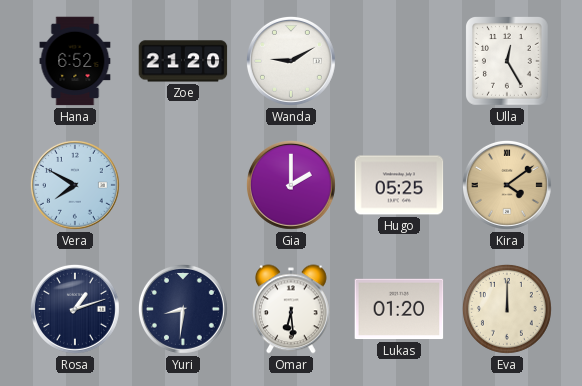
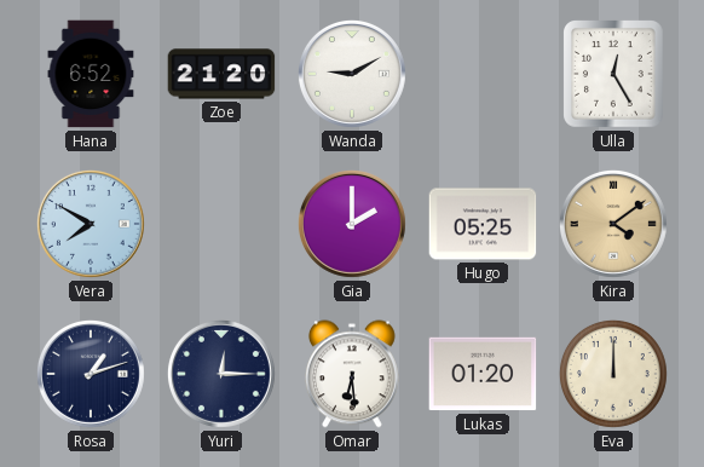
Yuri: 8:31 -> 12:15
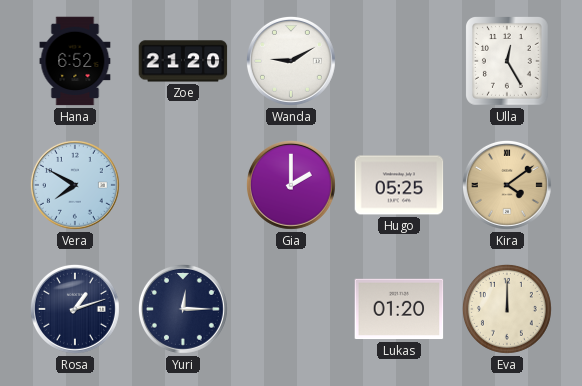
Omar: 6:29 -> none
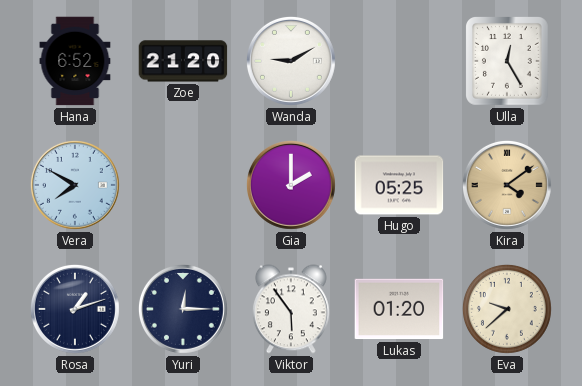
Viktor: none -> 5:54
Eva: 12:00 -> 9:38
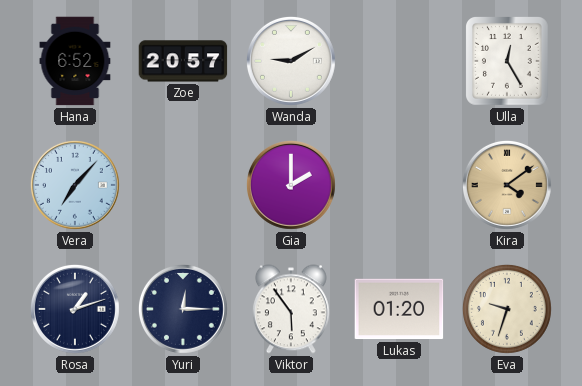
Zoe: 21:20 -> 20:57
Vera: 7:50 -> 7:07
Hugo: 05:25 -> none
Eva: 9:38 -> 9:33
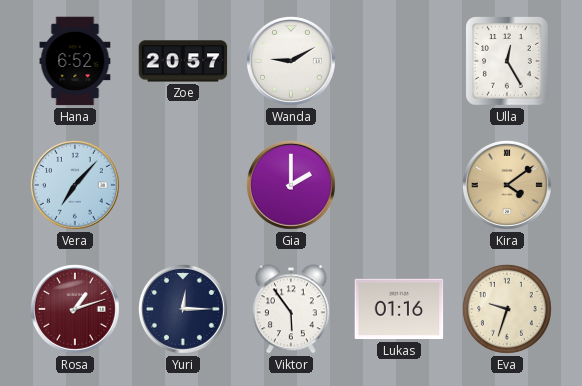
Rosa dial: navy -> burgundy
Lukas: 01:20 -> 01:16
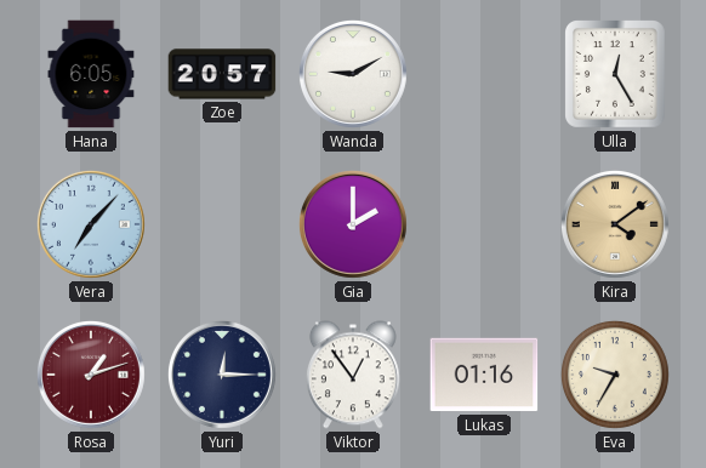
Hana: 6:52 -> 6:05
Viktor: 5:54 -> 12:54
Eva: 9:33 -> 9:35
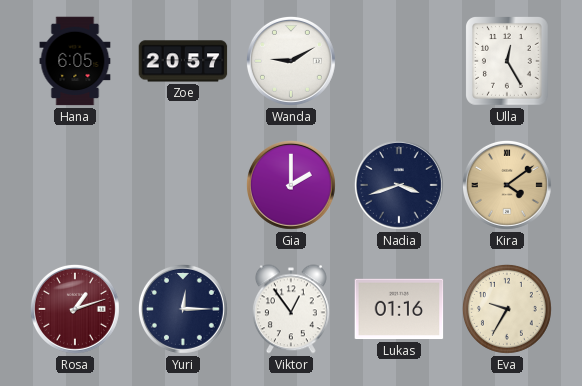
Vera: 7:07 -> none
Nadia: none -> 3:42
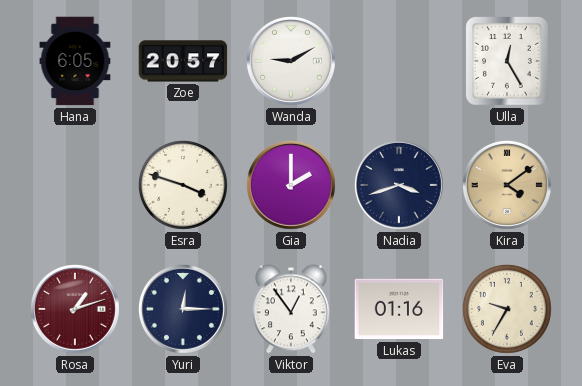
Esra: none -> 3:48
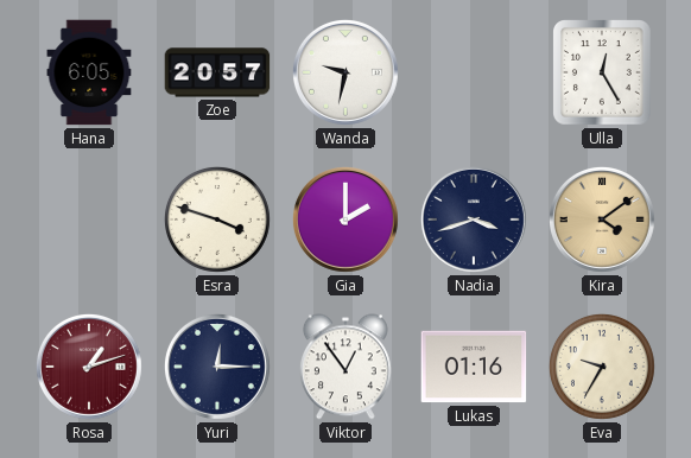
Wanda: 9:10 -> 9:32
